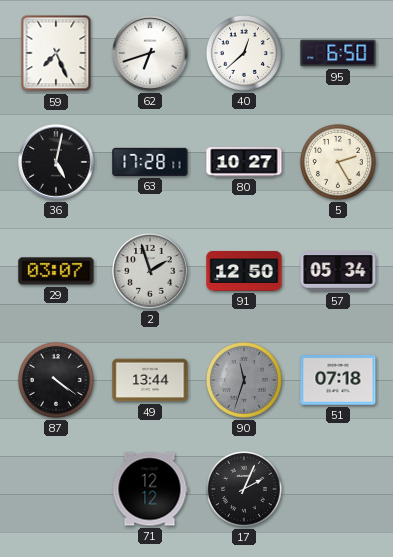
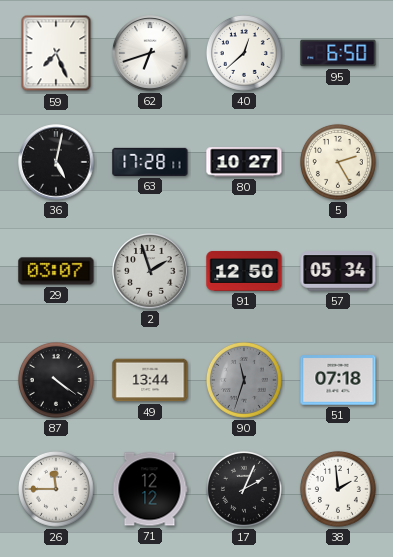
26: none -> 11:45
38: none -> 1:59
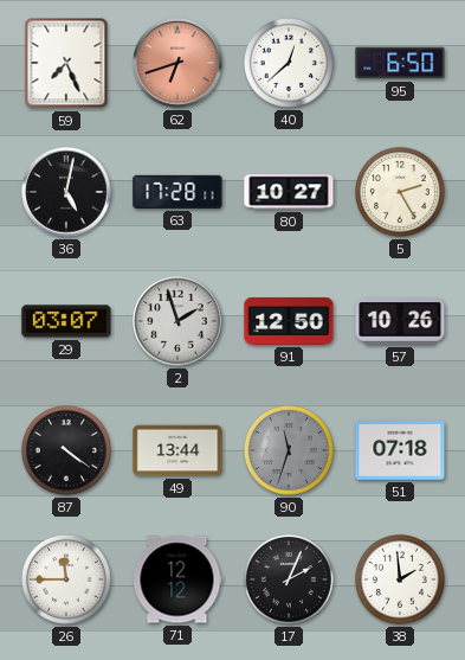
62 dial: white -> salmon
57: 05:34 -> 10:26
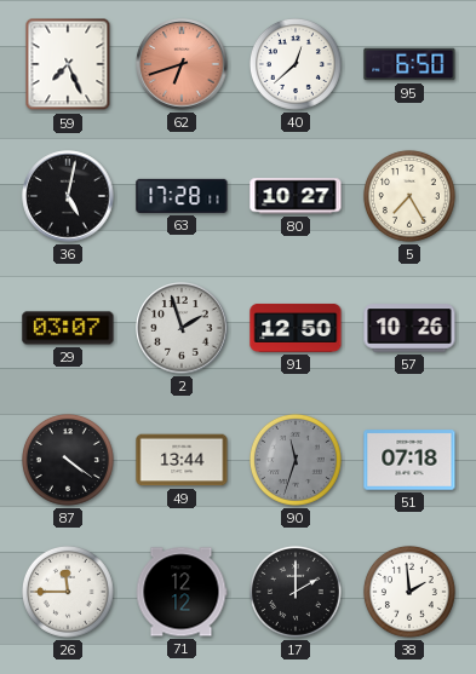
5: 2:25 -> 7:25
17: 2:04 -> 2:00
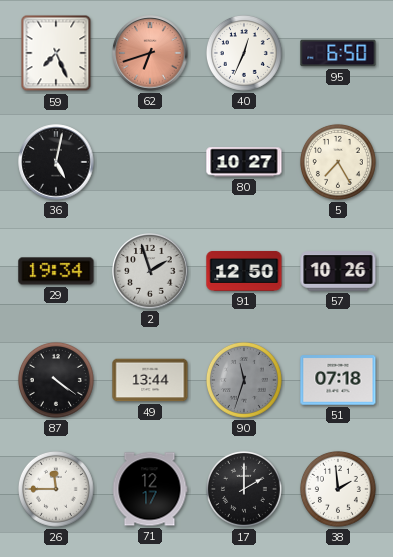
40: 12:38 -> 12:34
63: 17:28 -> none
29: 03:07 -> 19:34
71: 12:12 -> 12:17
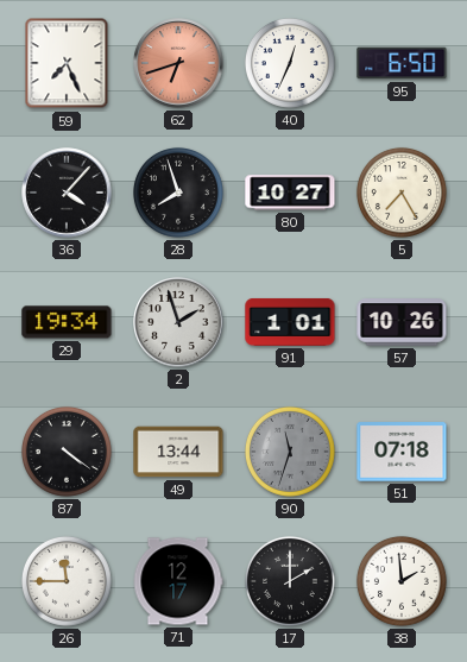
36: 5:02 -> 4:07
28: none -> 7:57
91: 12:50 -> 1:01
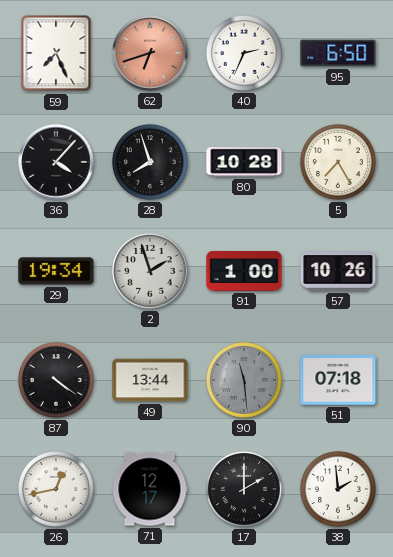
40: 12:34 -> 2:34
80: 10:27 -> 10:28
91: 1:01 -> 1:00
90: 11:33 -> 11:29
26: 11:45 -> 12:43
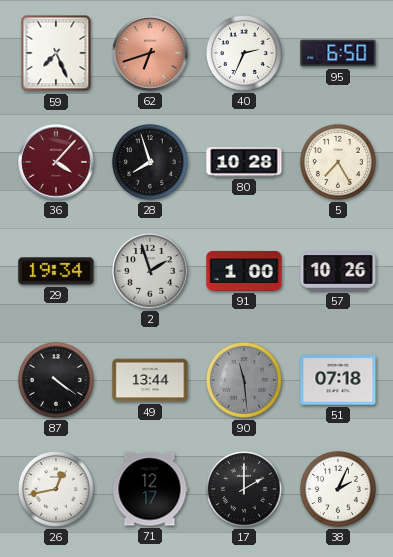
36 dial: black -> burgundy
38: 1:59 -> 2:04
